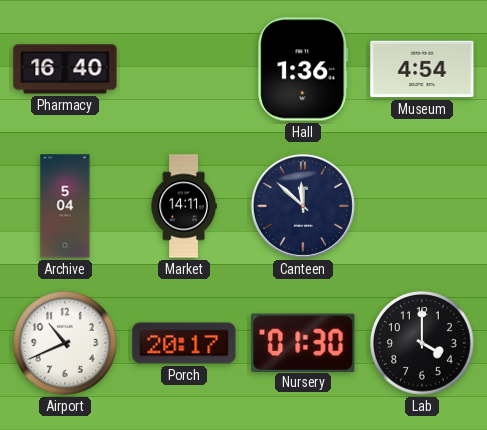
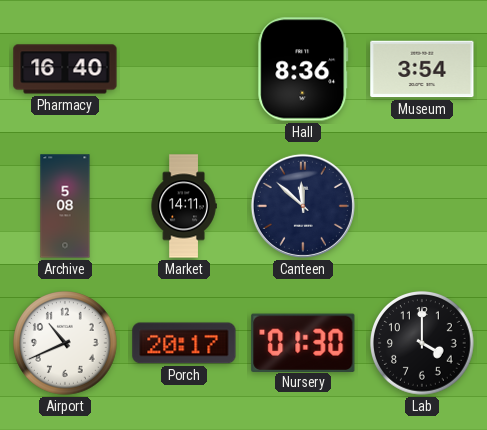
Hall: 1:36 -> 8:36
Museum: 4:54 -> 3:54
Archive: 5:04 -> 5:08
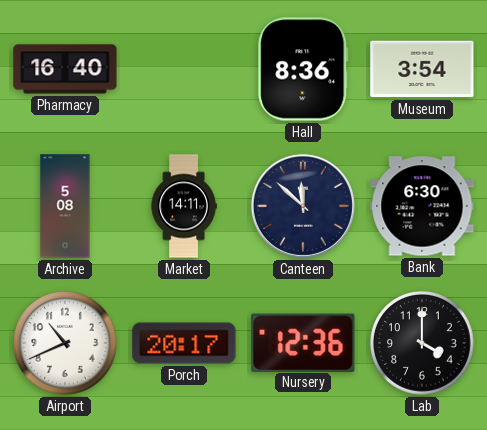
Bank: none -> 6:30
Nursery: 01:30 -> 12:36
